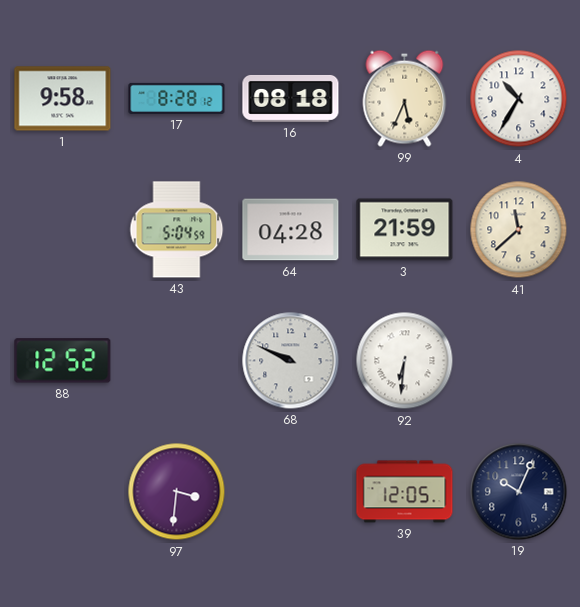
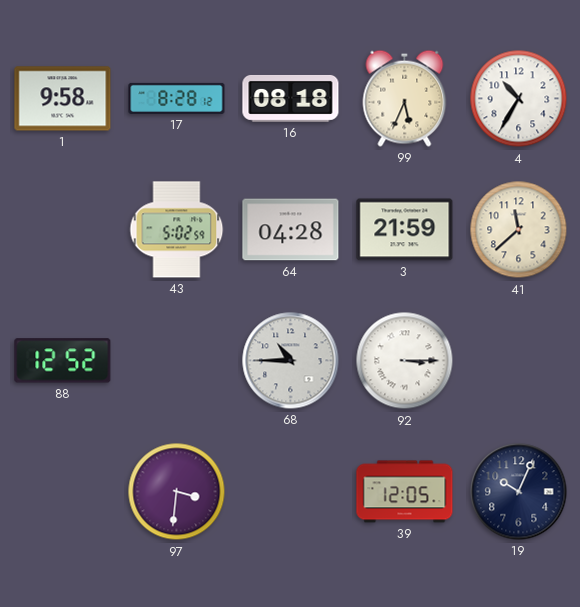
43: 5:04 -> 5:02
68: 9:49 -> 10:45
92: 6:31 -> 3:15
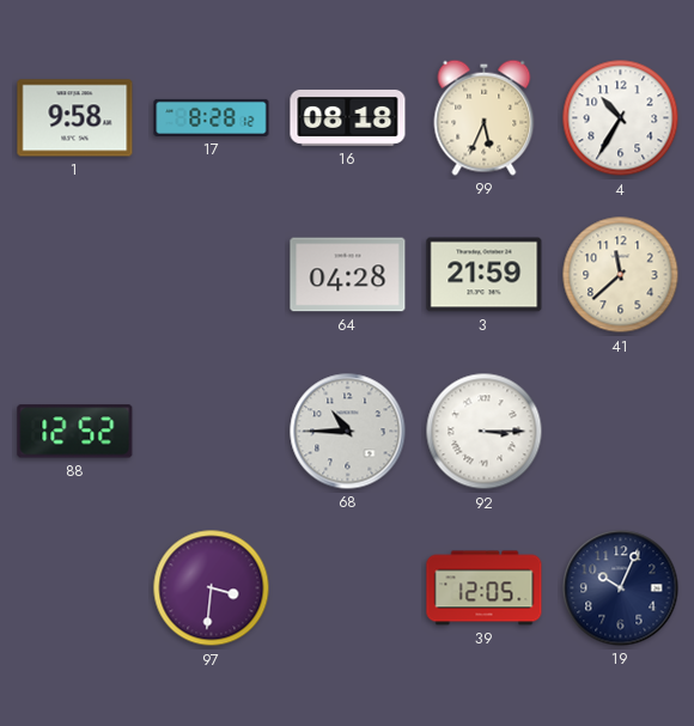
43: 5:02 -> none
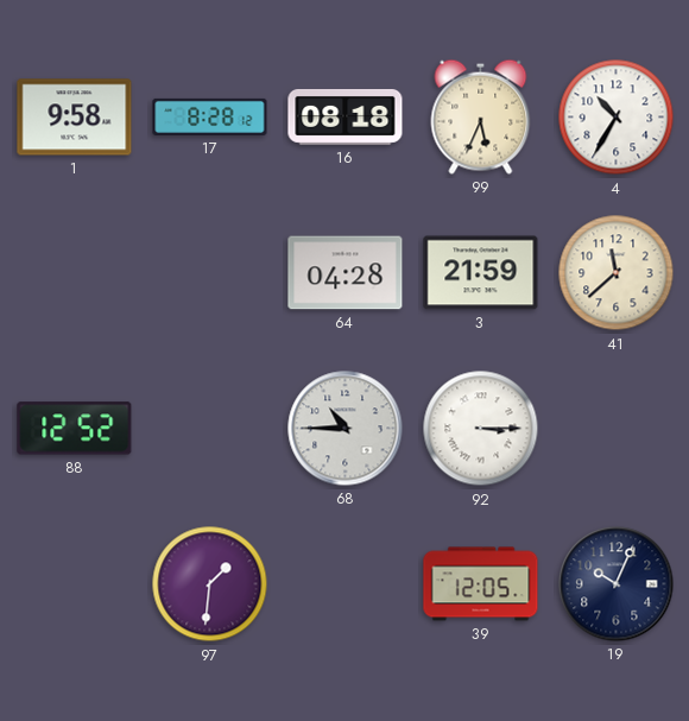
97: 3:31 -> 1:31
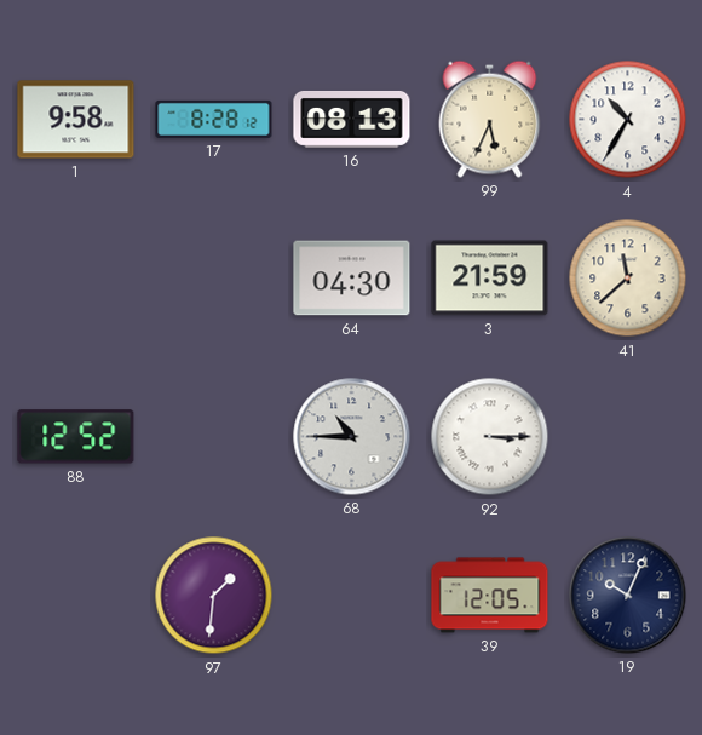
16: 08:18 -> 08:13
64: 04:28 -> 04:30
